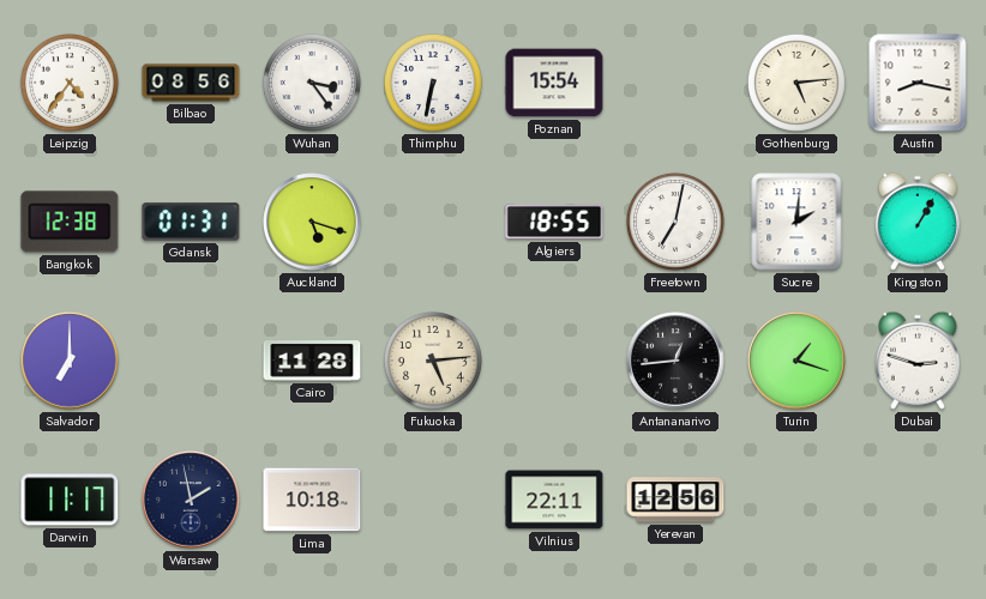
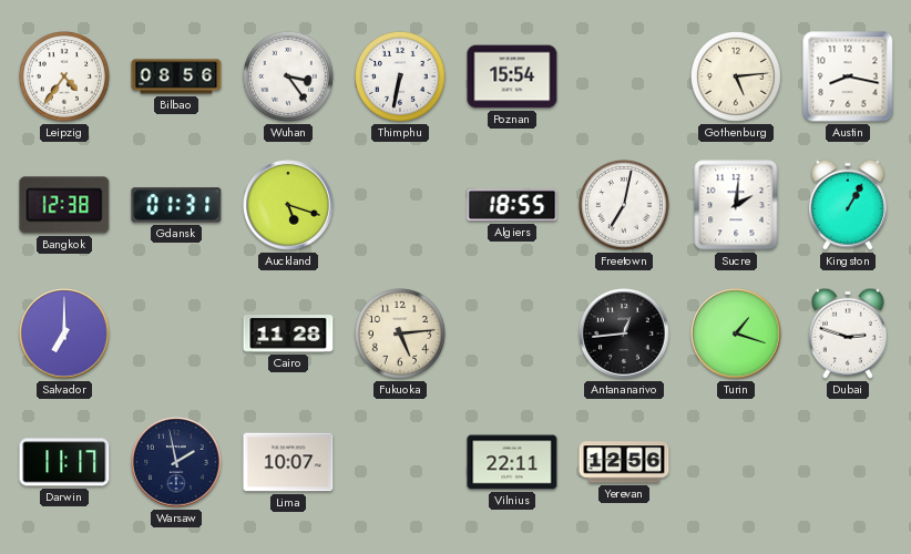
Lima: 10:18 -> 10:07
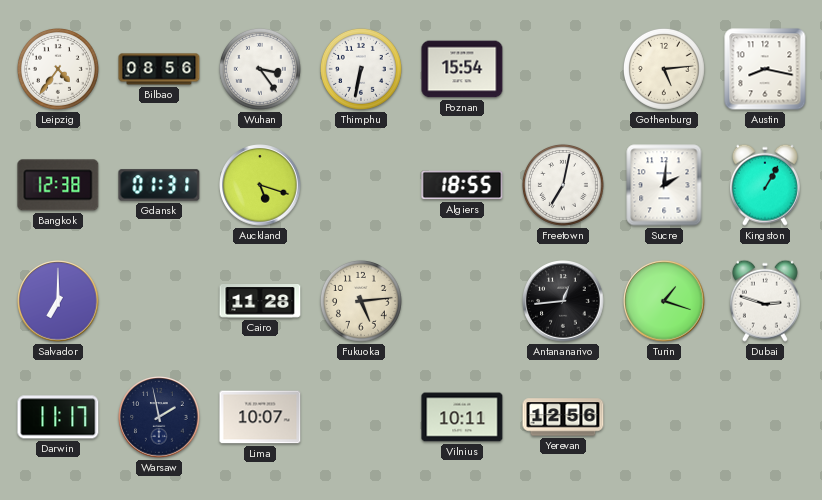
Vilnius: 22:11 -> 10:11
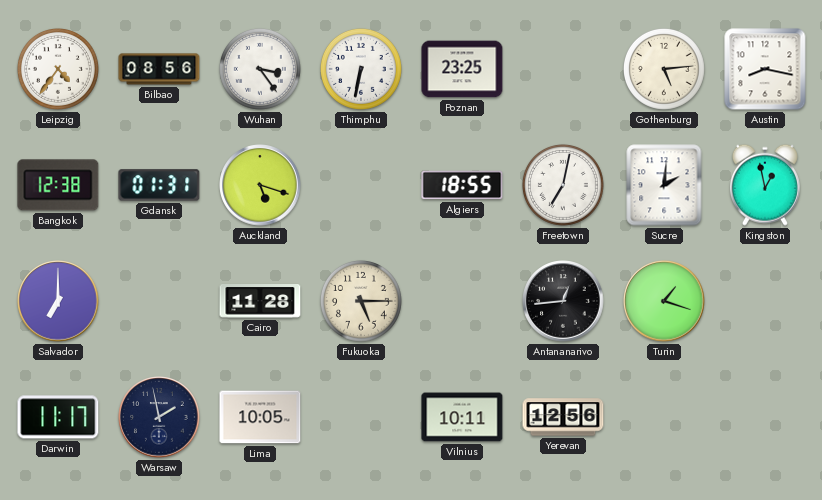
Poznan: 15:54 -> 23:25
Kingston: 1:05 -> 12:58
Fukuoka: 5:14 -> 5:15
Dubai: 2:48 -> none
Lima: 10:07 -> 10:05
